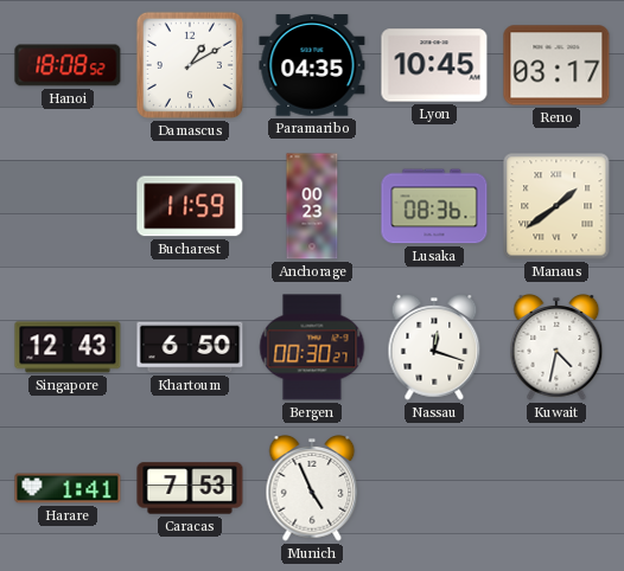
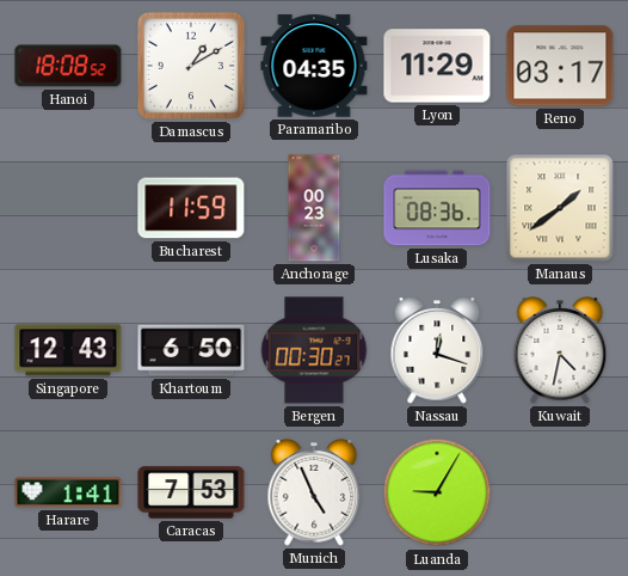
Lyon: 10:45 -> 11:29
Luanda: none -> 9:05
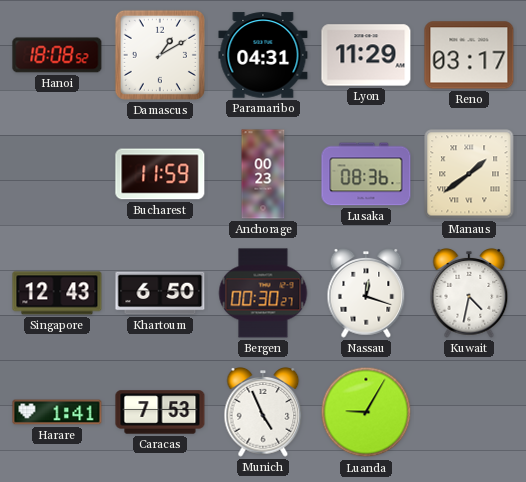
Paramaribo: 04:35 -> 04:31
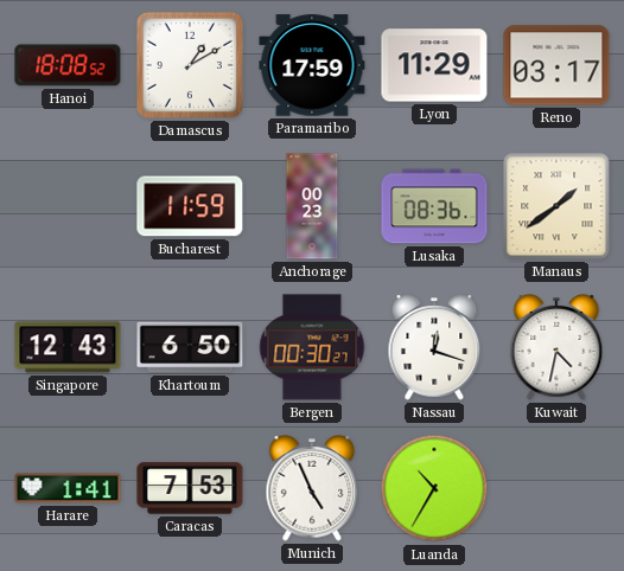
Paramaribo: 04:31 -> 17:59
Luanda: 9:05 -> 10:35
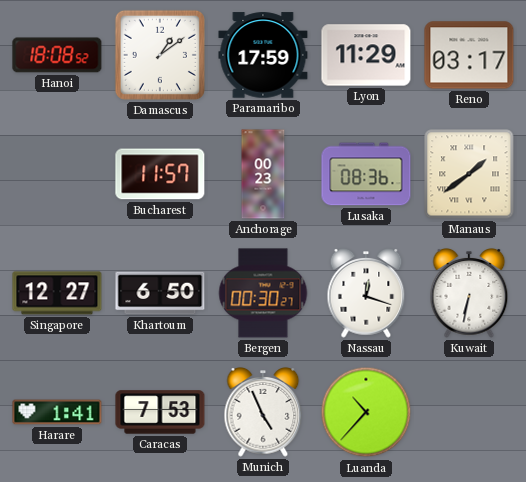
Damascus: 1:10 -> 1:09
Bucharest: 11:59 -> 11:57
Singapore: 12:43 -> 12:27
Kuwait: 4:32 -> 6:32
Luanda: 10:35 -> 10:37
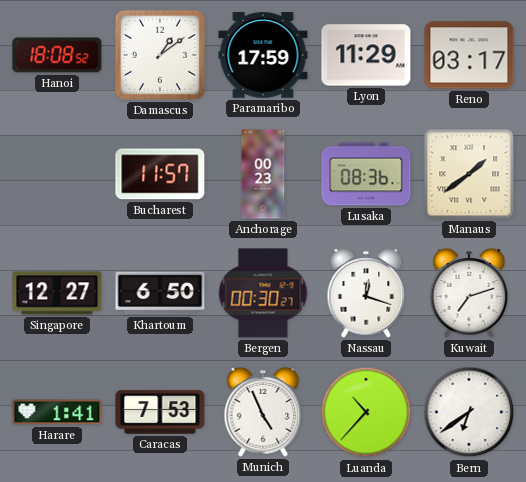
Kuwait: 6:32 -> 7:12
Bern: none -> 6:39
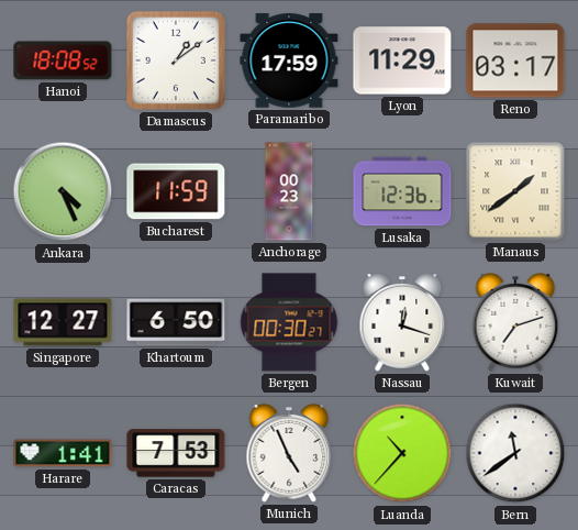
Ankara: none -> 4:26
Bucharest: 11:57 -> 11:59
Lusaka: 08:36 -> 12:36
Bern: 6:39 -> 11:39
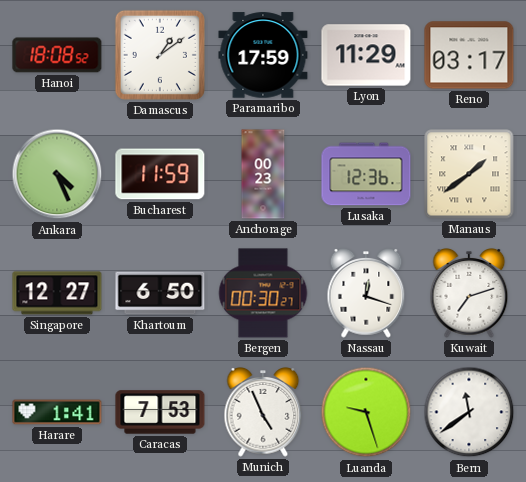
Luanda: 10:37 -> 9:27
